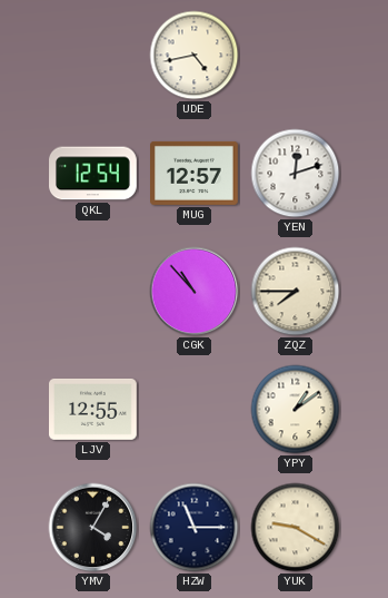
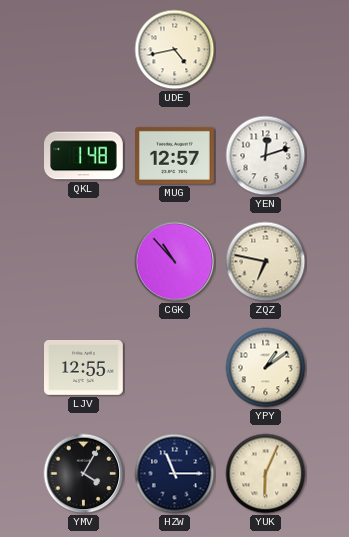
QKL: 12:54 -> 1:48
ZQZ: 7:45 -> 6:47
YUK: 9:20 -> 6:04
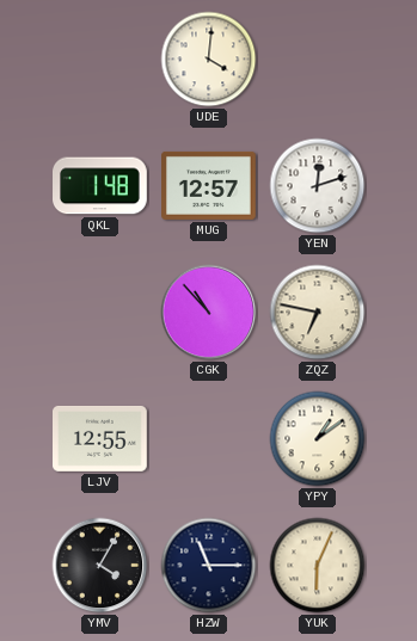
UDE: 4:43 -> 4:01
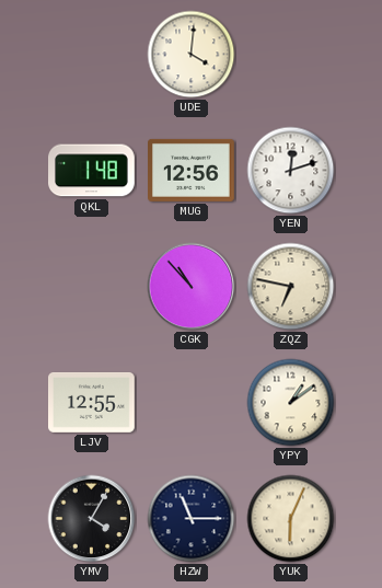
MUG: 12:57 -> 12:56
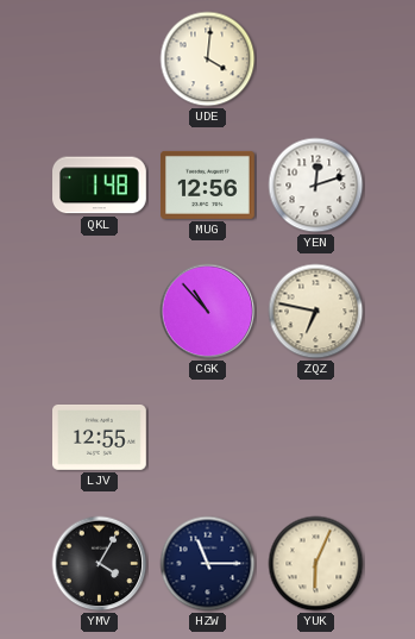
YPY: 1:09 -> none
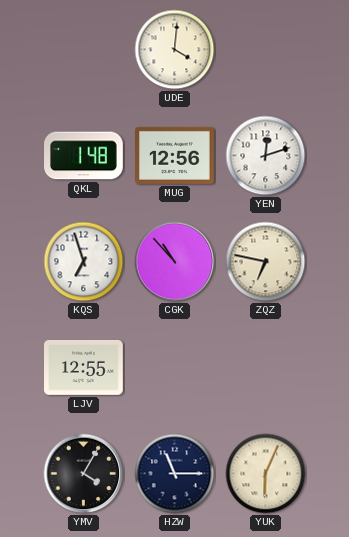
KQS: none -> 6:57
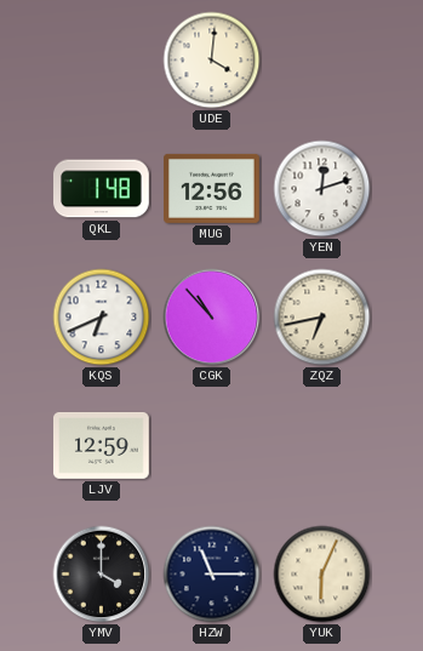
KQS: 6:57 -> 6:41
ZQZ: 6:47 -> 6:43
LJV: 12:55 -> 12:59
YMV: 4:05 -> 4:00
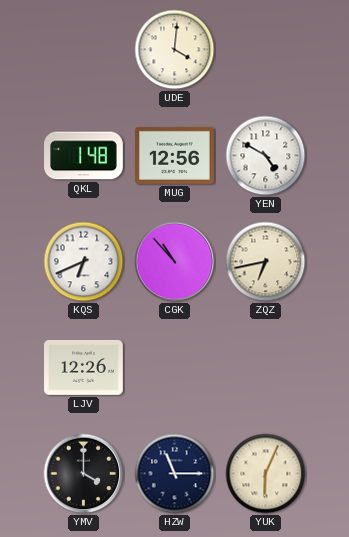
YEN: 12:12 -> 4:50
LJV: 12:59 -> 12:26
